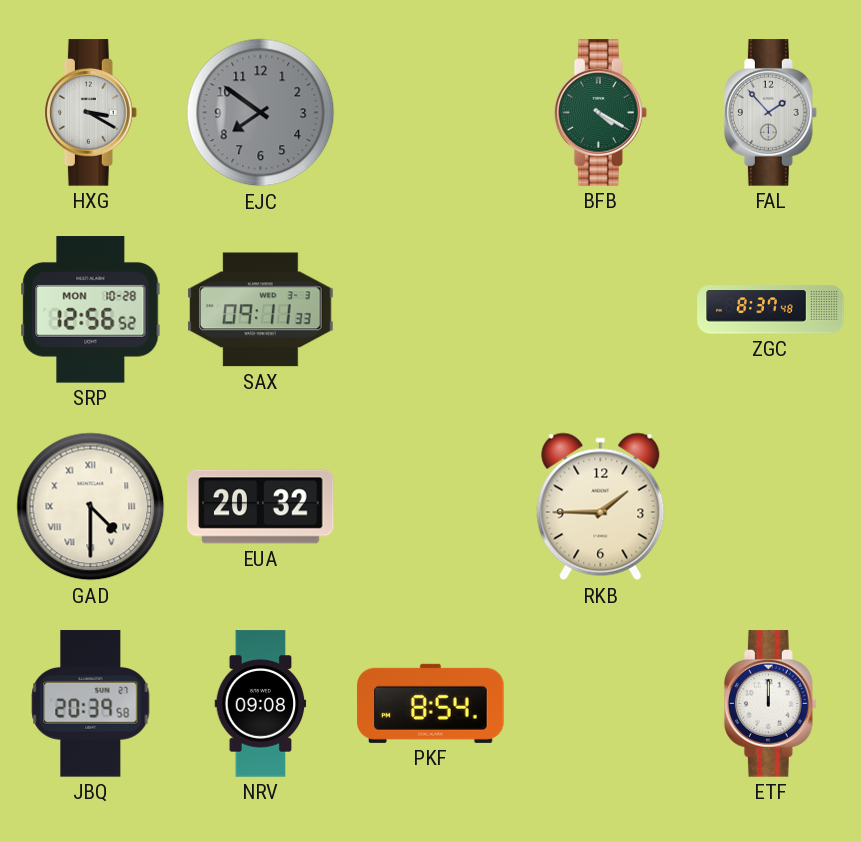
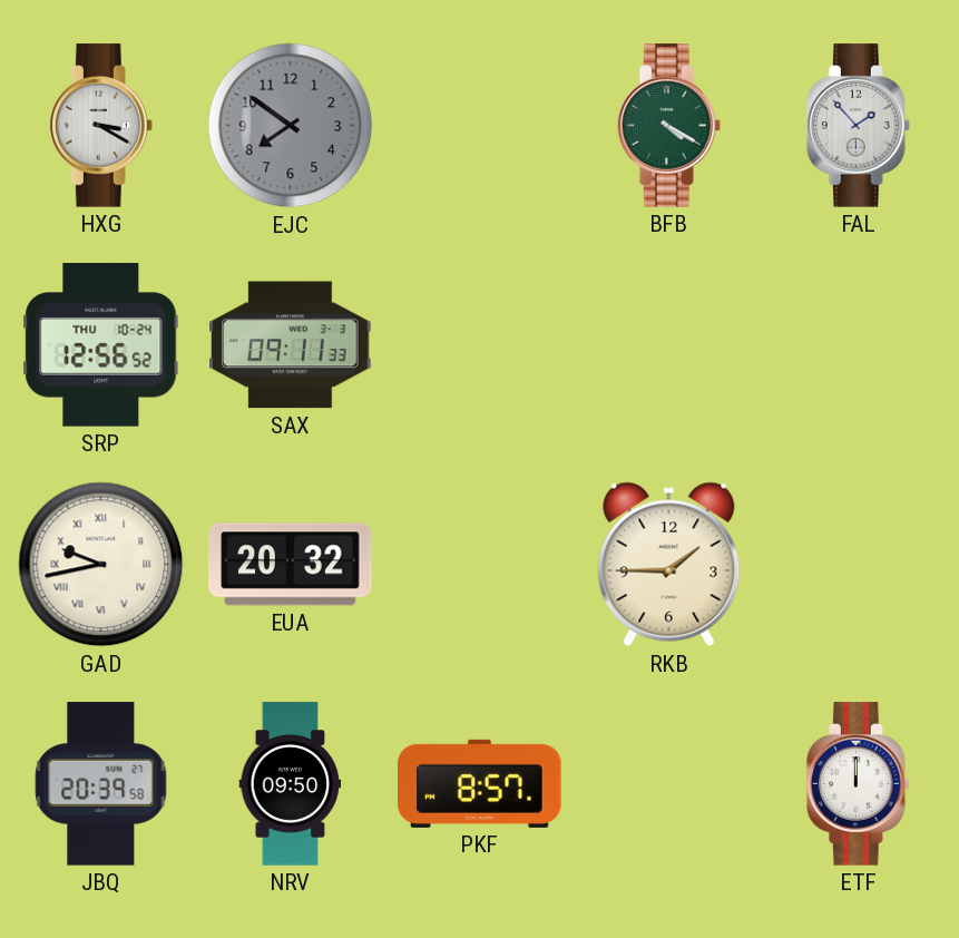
SRP date: MON 10-28 -> THU 10-24
ZGC: 8:37 -> none
GAD: 4:30 -> 9:43
NRV: 09:08 -> 09:50
PKF: 8:54 -> 8:57
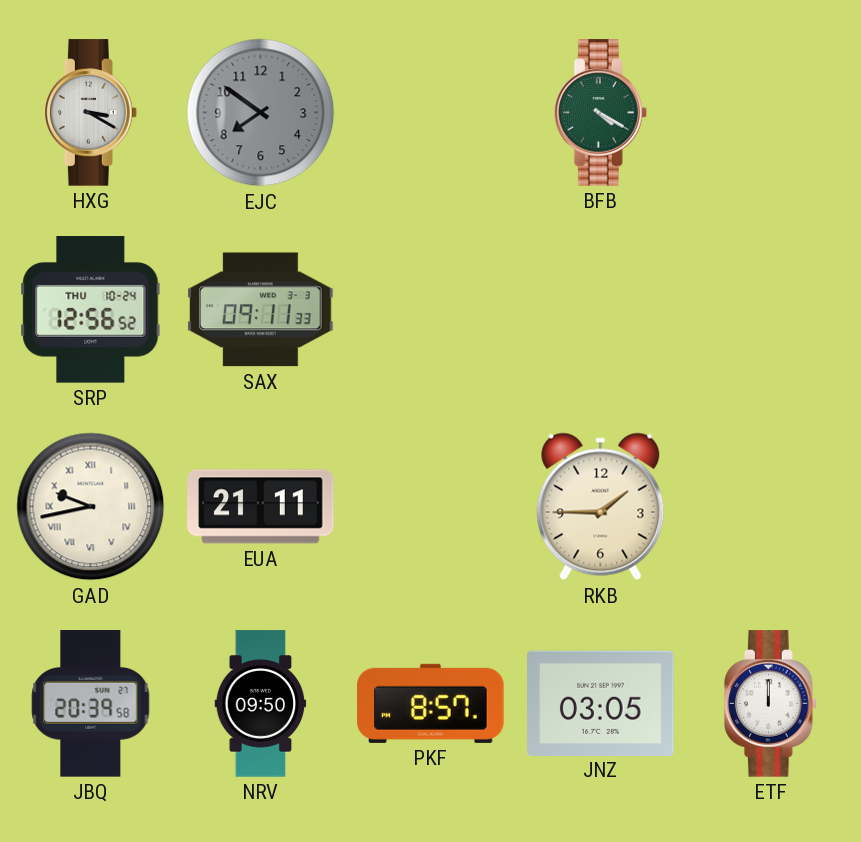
FAL: 1:53 -> none
EUA: 20:32 -> 21:11
JNZ: none -> 03:05
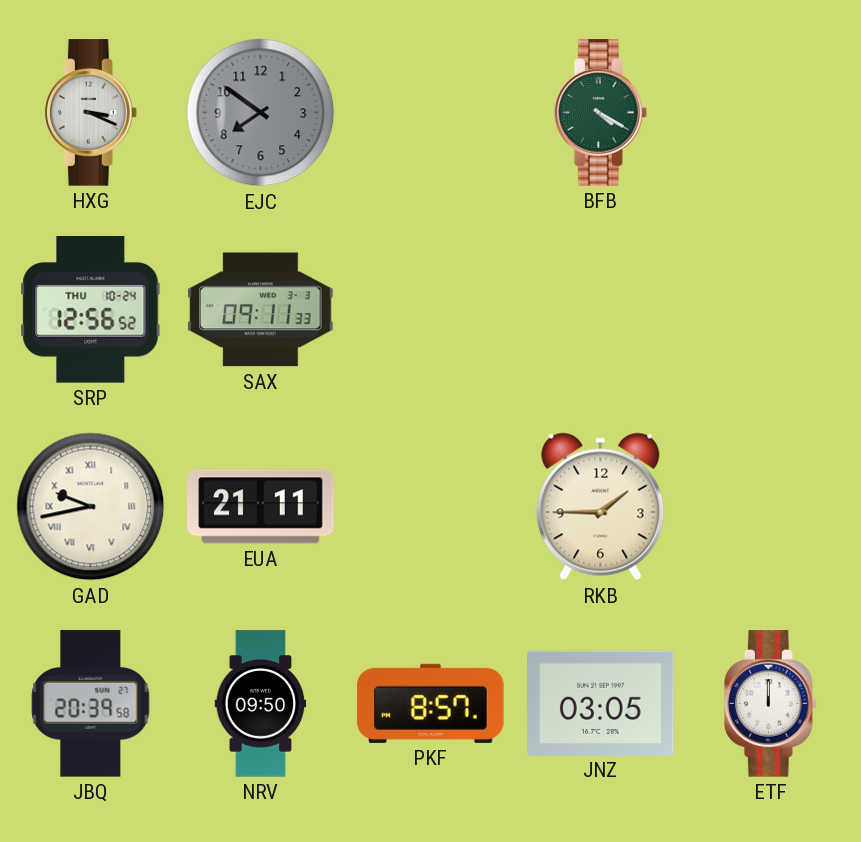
HXG: 3:20 -> 3:19
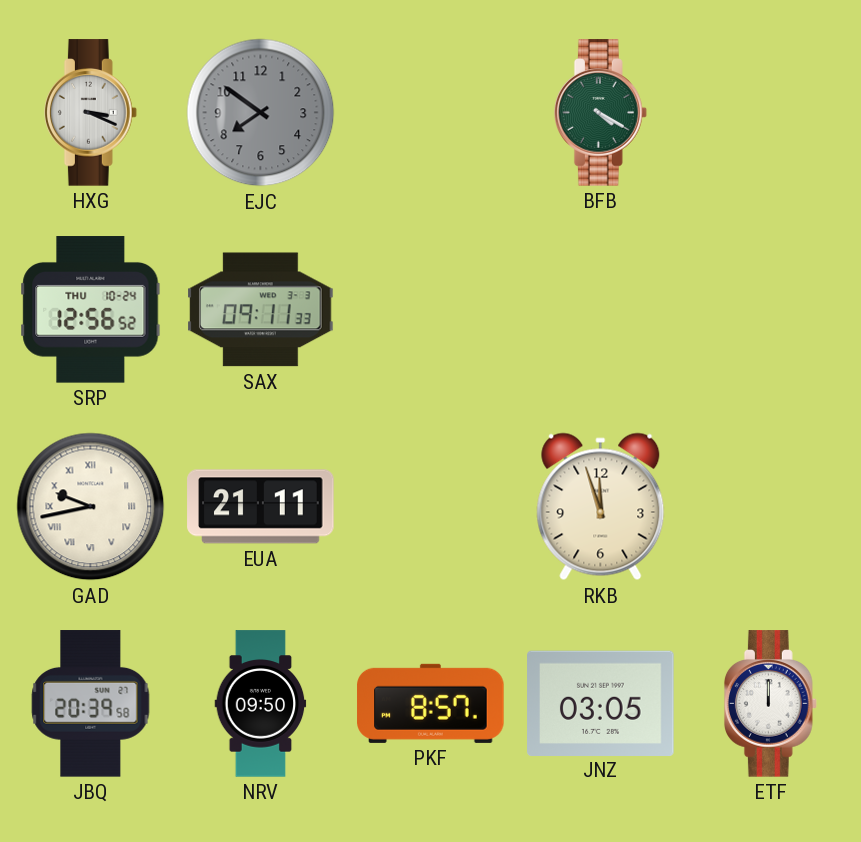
RKB: 1:45 -> 11:57
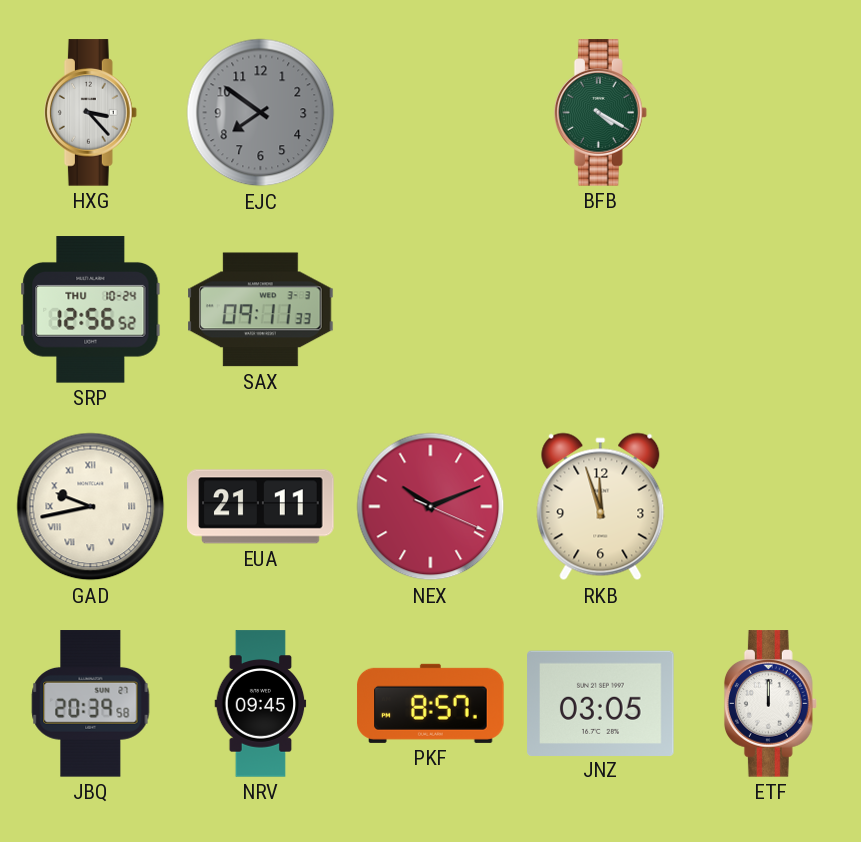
HXG: 3:19 -> 3:23
NEX: none -> 10:11
NRV: 09:50 -> 09:45
